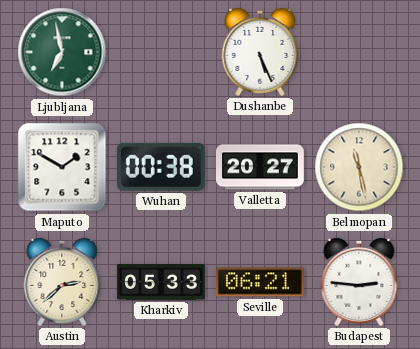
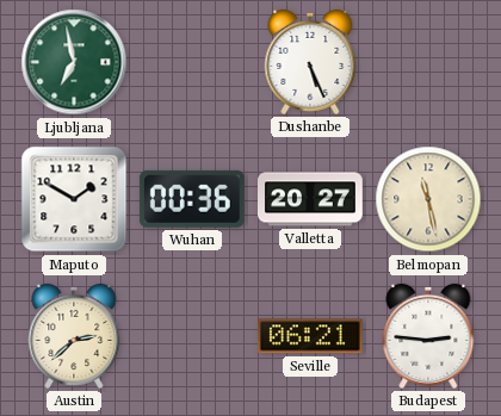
Wuhan: 00:38 -> 00:36
Kharkiv: 05:33 -> none
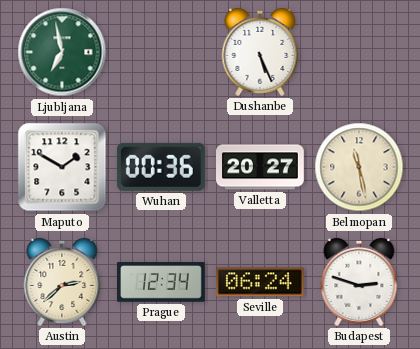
Prague: none -> 12:34
Seville: 06:21 -> 06:24
Budapest: 2:46 -> 2:48
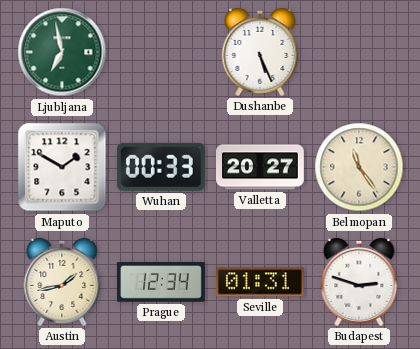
Wuhan: 00:36 -> 00:33
Belmopan: 11:28 -> 11:24
Austin: 2:38 -> 1:43
Seville: 06:24 -> 01:31
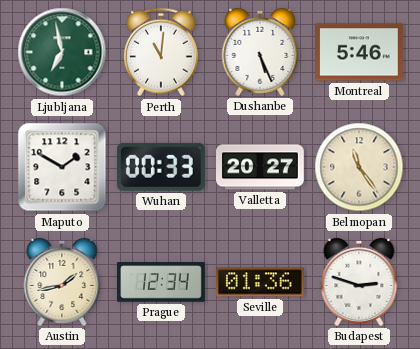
Perth: none -> 11:01
Montreal: none -> 5:46
Seville: 01:31 -> 01:36
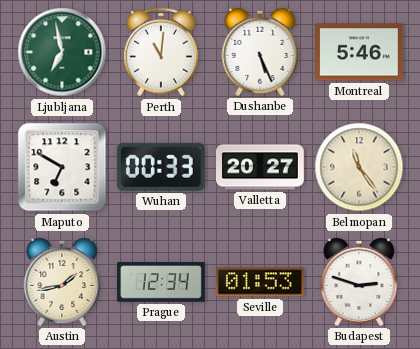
Maputo: 1:50 -> 6:50
Seville: 01:36 -> 01:53
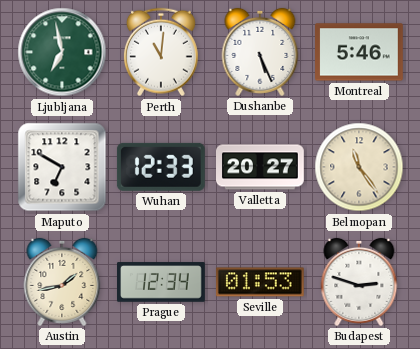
Wuhan: 00:33 -> 12:33
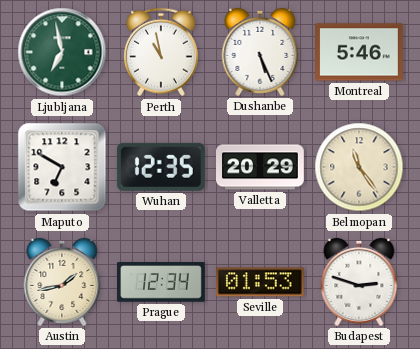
Perth: 11:01 -> 10:58
Wuhan: 12:33 -> 12:35
Valletta: 20:27 -> 20:29
